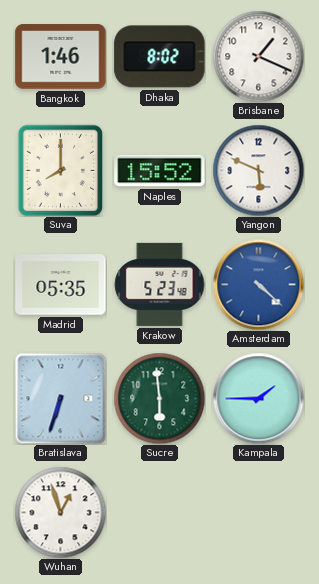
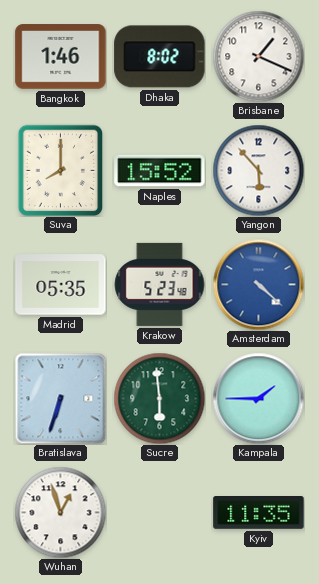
Yangon: 5:49 -> 5:53
Kyiv: none -> 11:35
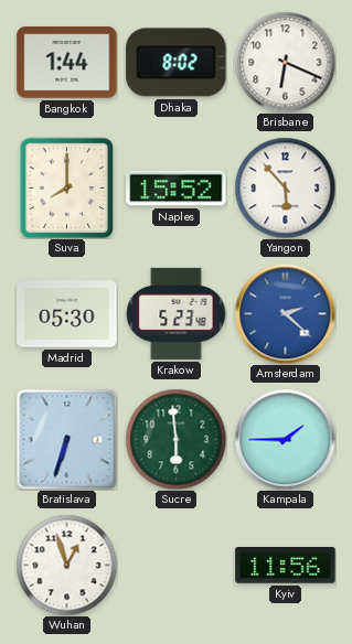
Bangkok: 1:46 -> 1:44
Brisbane: 1:19 -> 6:19
Madrid: 05:35 -> 05:30
Amsterdam: 4:22 -> 2:22
Kyiv: 11:35 -> 11:56
